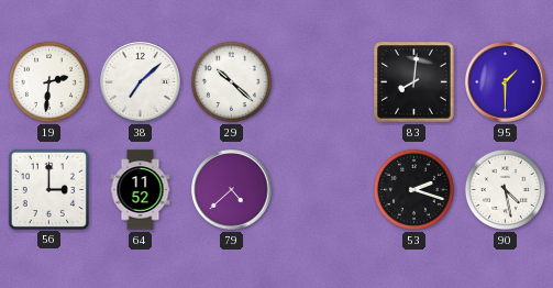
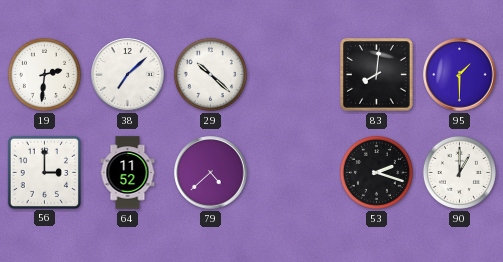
90: 4:28 -> 1:00
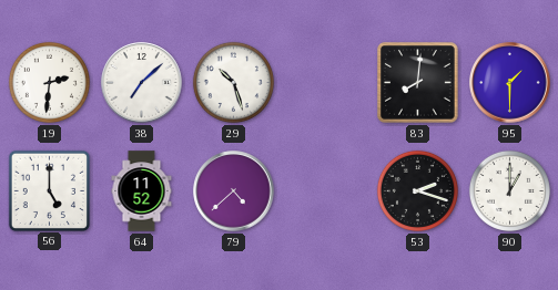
29: 10:22 -> 10:27
56: 3:00 -> 5:00
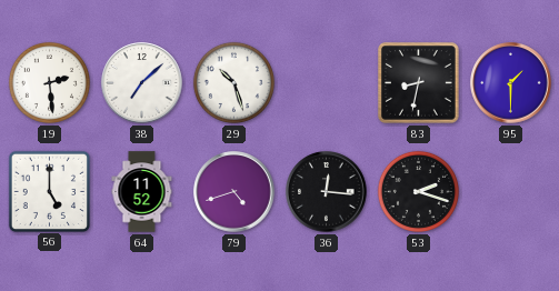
19: 2:31 -> 2:29
83: 8:01 -> 8:32
79: 4:38 -> 4:42
36: none -> 12:16
90: 1:00 -> none
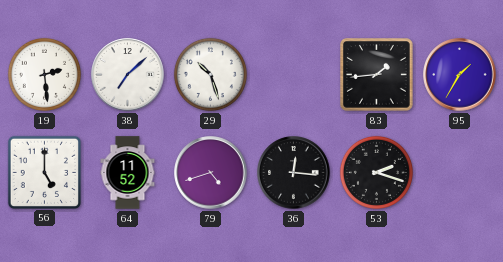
83: 8:32 -> 1:44
95: 1:30 -> 1:35
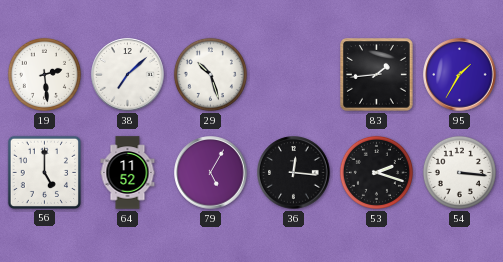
79: 4:42 -> 5:05
54: none -> 3:16
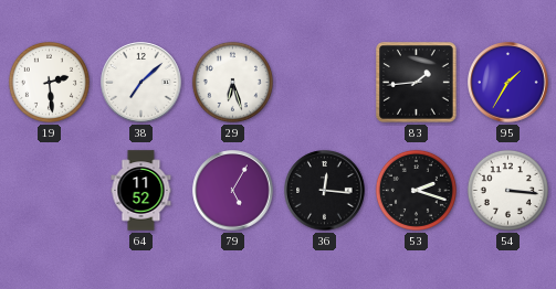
29: 10:27 -> 6:27
56: 5:00 -> none
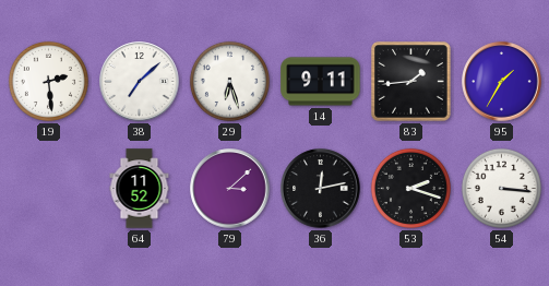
14: none -> 9:11
79: 5:05 -> 3:08
36: 12:16 -> 12:13
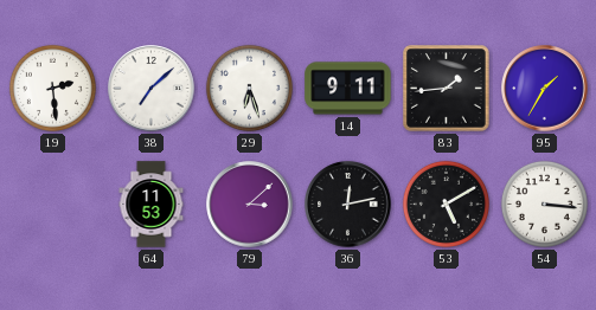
64: 11:52 -> 11:53
53: 2:18 -> 5:10
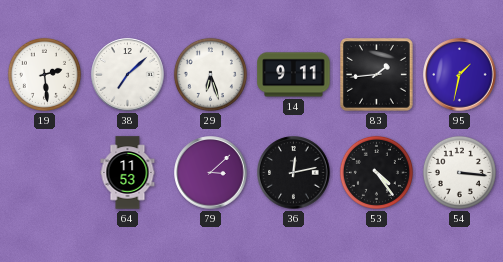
95: 1:35 -> 1:32
53: 5:10 -> 4:24
